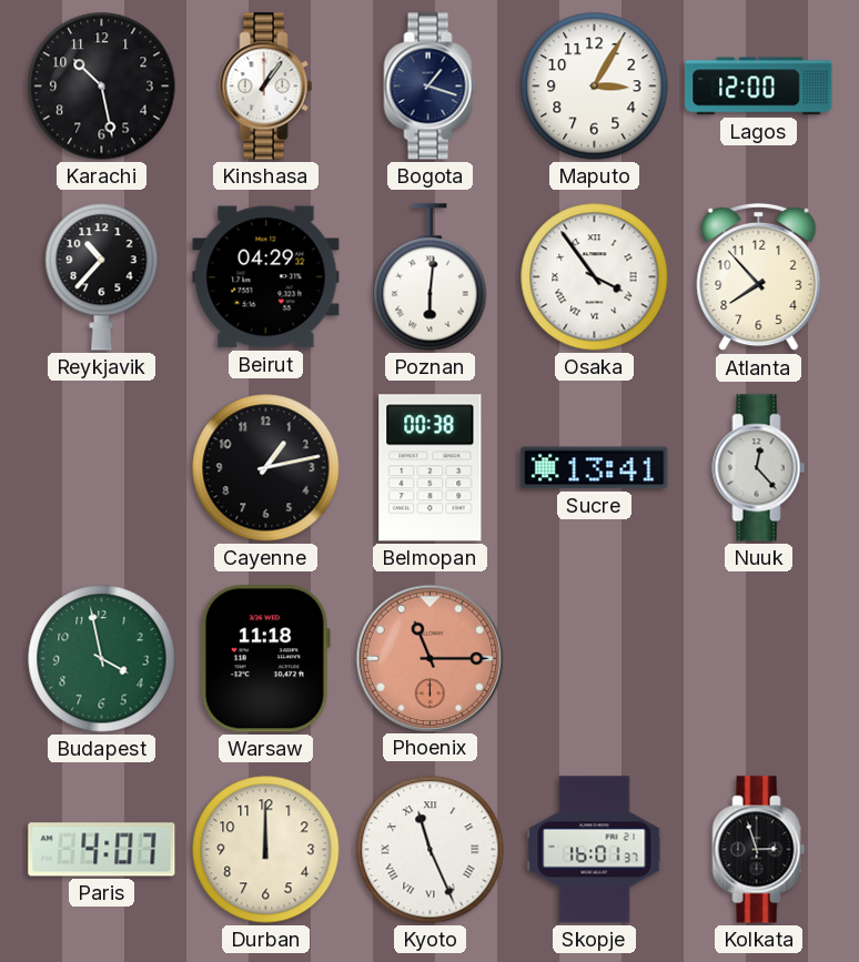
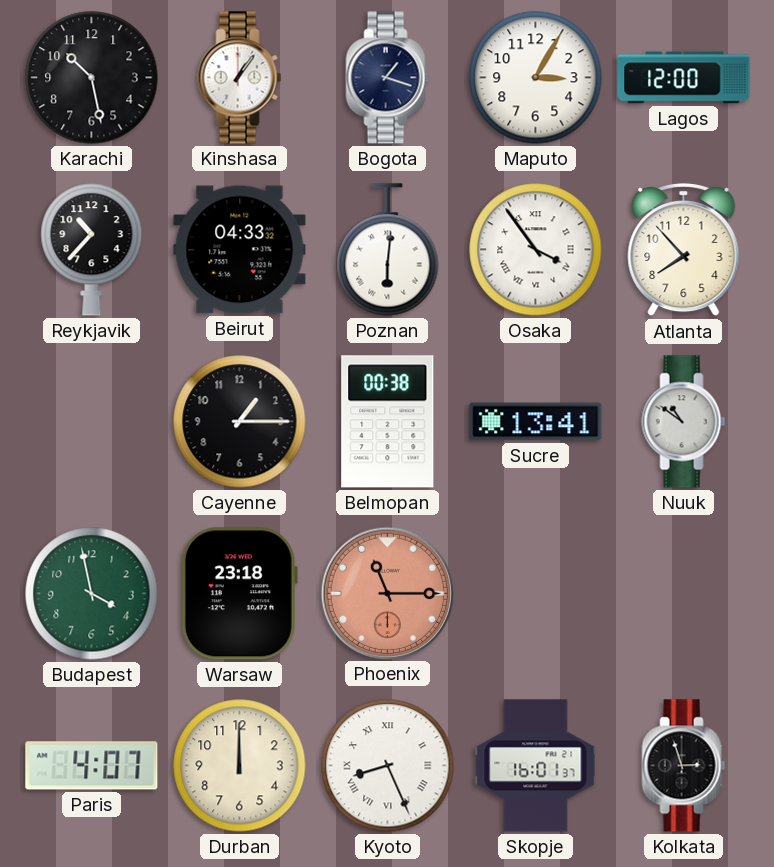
Beirut: 04:29 -> 04:33
Cayenne: 1:13 -> 1:15
Nuuk: 12:23 -> 10:51
Warsaw: 11:18 -> 23:18
Kyoto: 11:26 -> 8:26
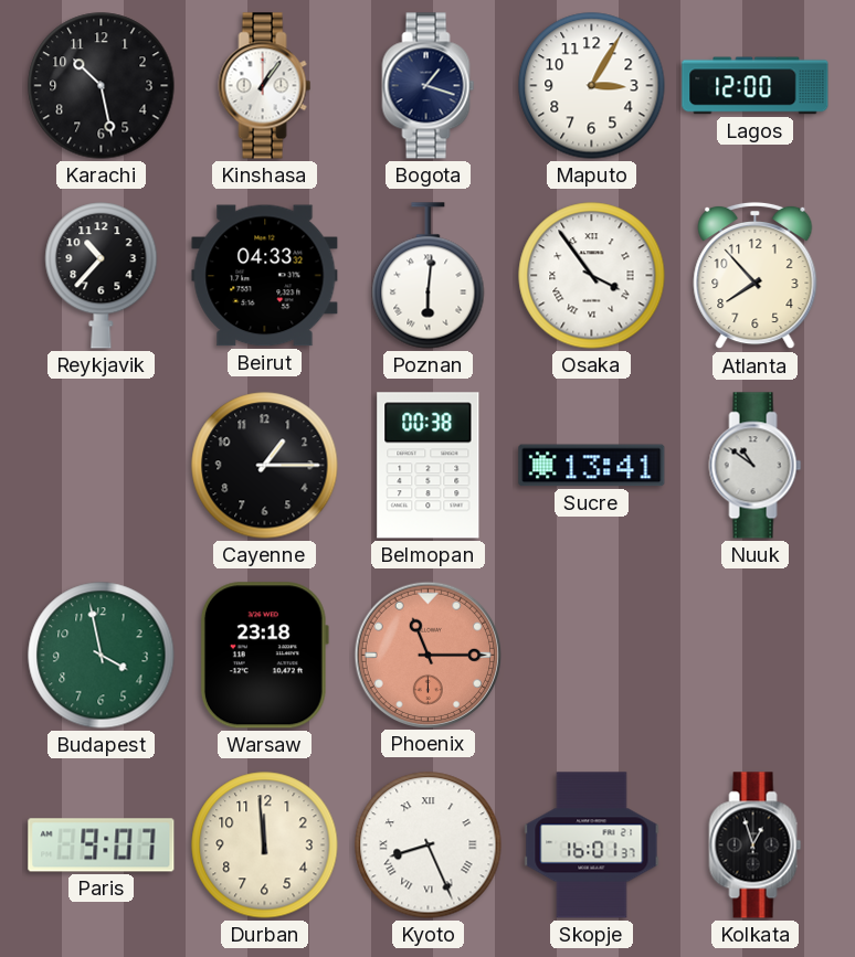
Paris: 4:07 -> 9:07
Durban: 12:00 -> 11:59
Kolkata: 2:57 -> 12:57
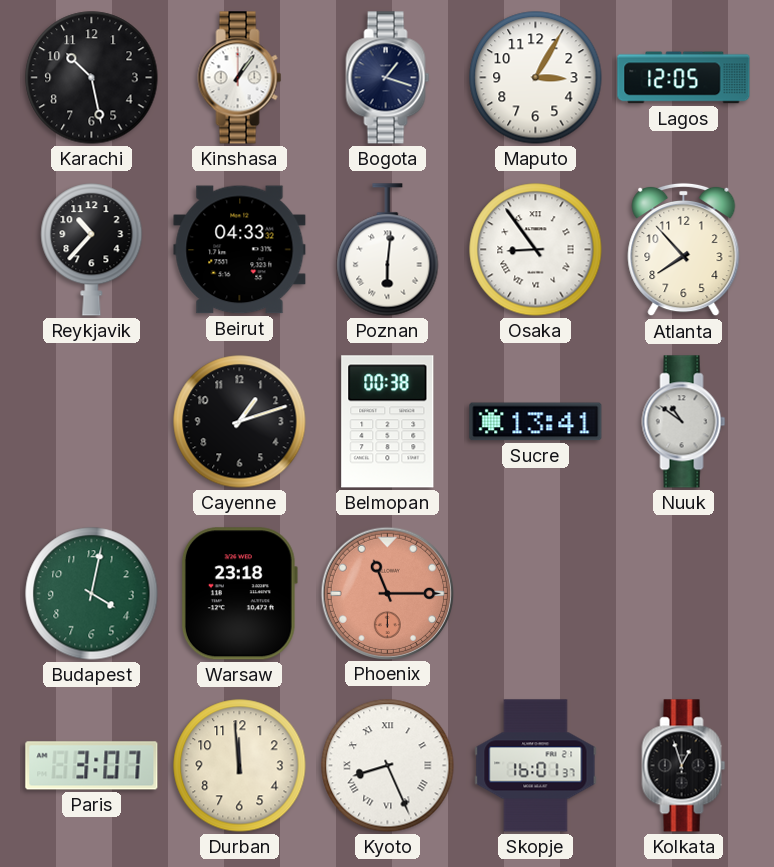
Lagos: 12:00 -> 12:05
Osaka: 3:54 -> 8:54
Cayenne: 1:15 -> 1:12
Budapest: 3:58 -> 4:02
Paris: 9:07 -> 3:07
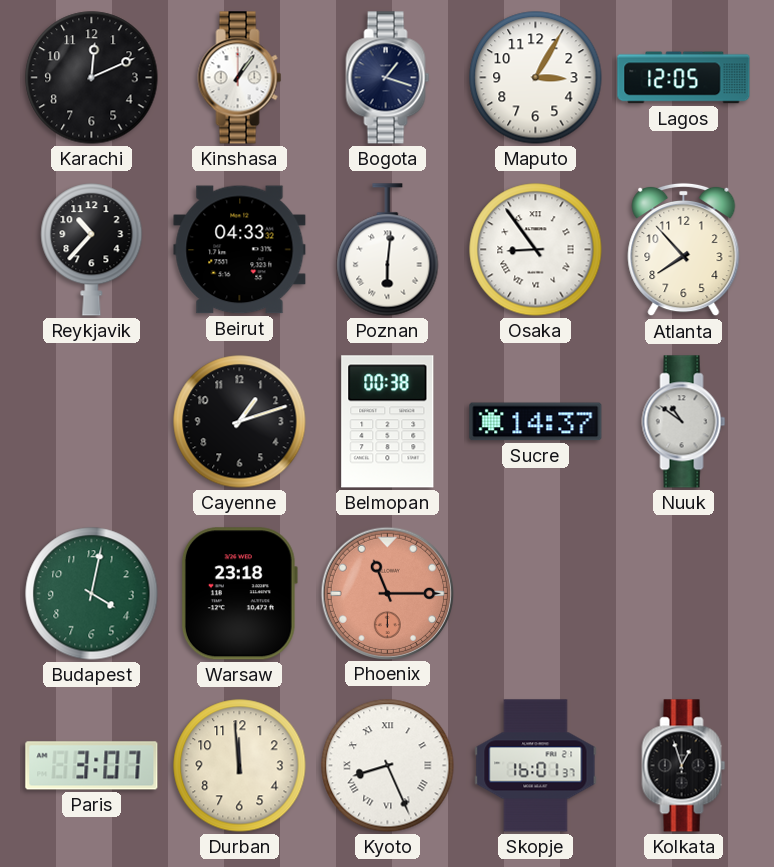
Karachi: 10:28 -> 12:11
Sucre: 13:41 -> 14:37
